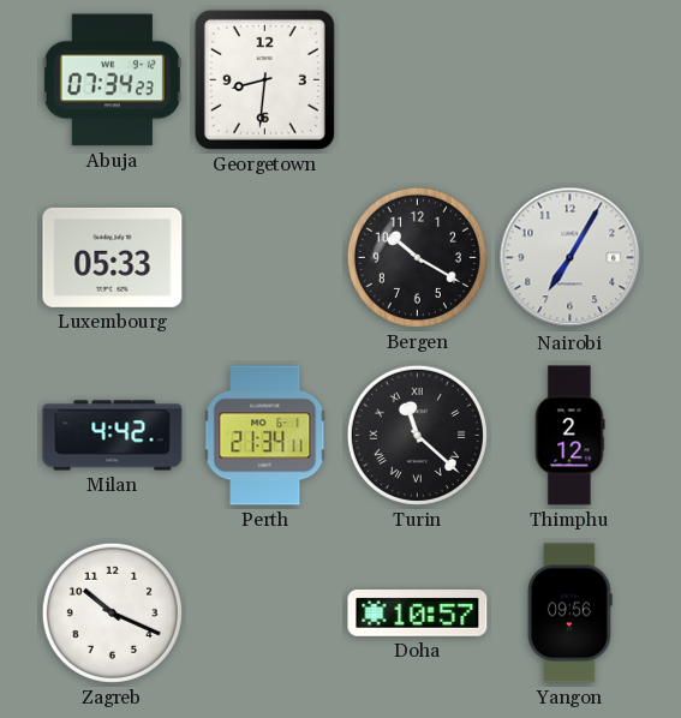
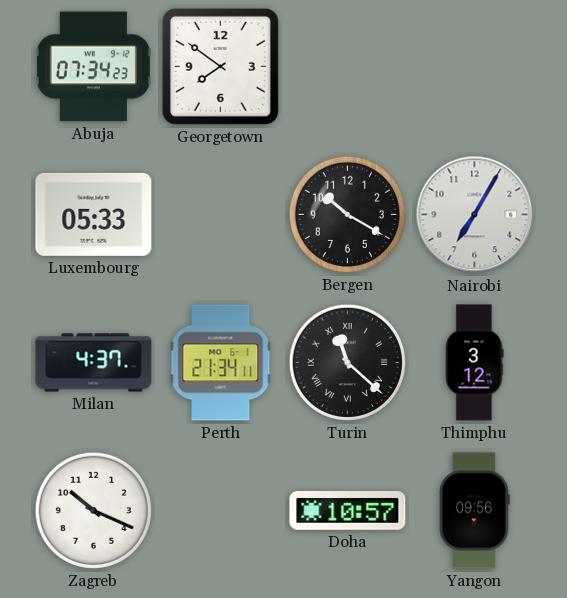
Georgetown: 8:31 -> 7:51
Milan: 4:42 -> 4:37
Thimphu: 2:12 -> 3:12
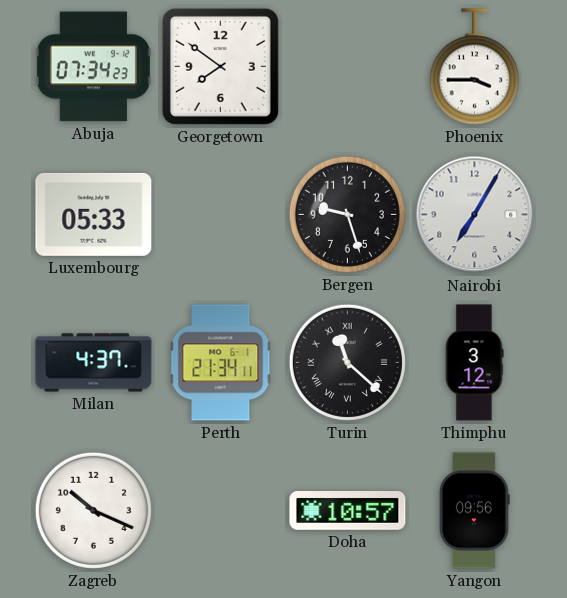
Phoenix: none -> 3:45
Bergen: 10:20 -> 9:27
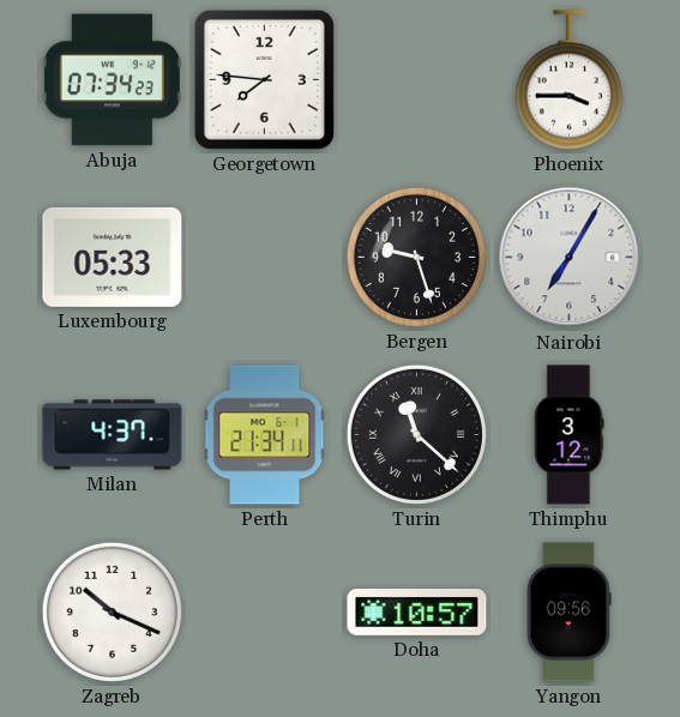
Georgetown: 7:51 -> 7:46
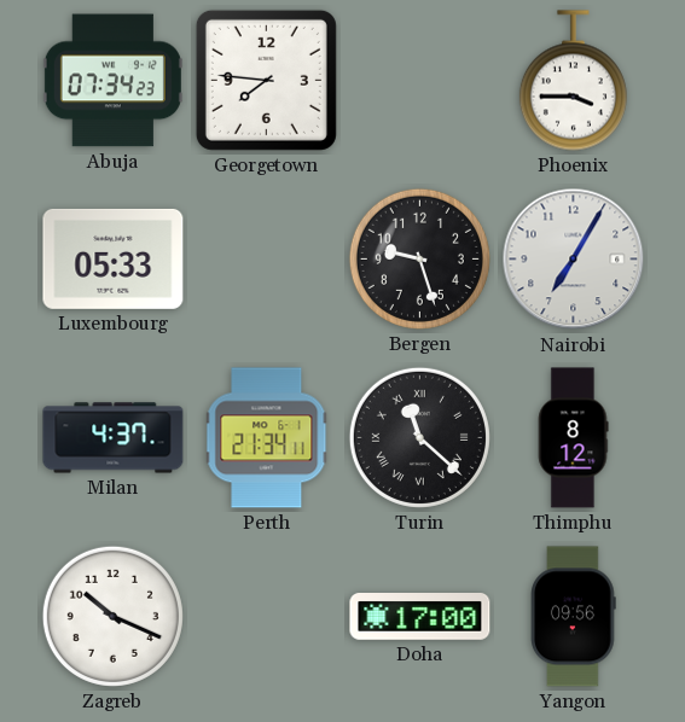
Thimphu: 3:12 -> 8:12
Doha: 10:57 -> 17:00
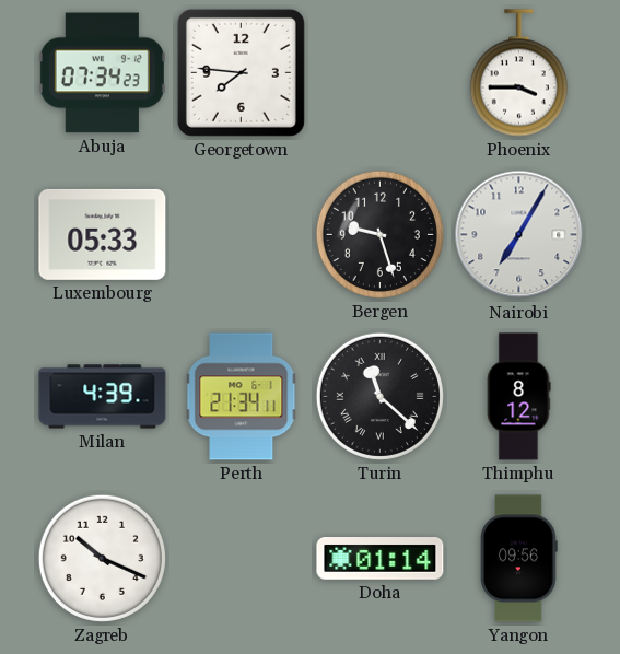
Milan: 4:37 -> 4:39
Doha: 17:00 -> 01:14
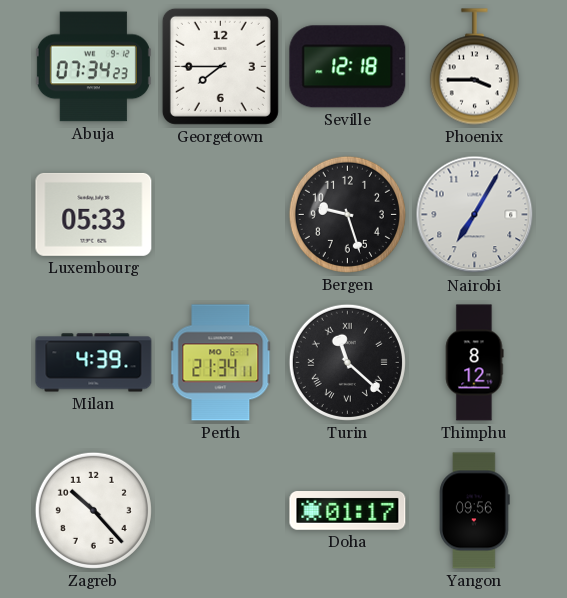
Georgetown: 7:46 -> 7:45
Seville: none -> 12:18
Zagreb: 10:19 -> 10:23
Doha: 01:14 -> 01:17
